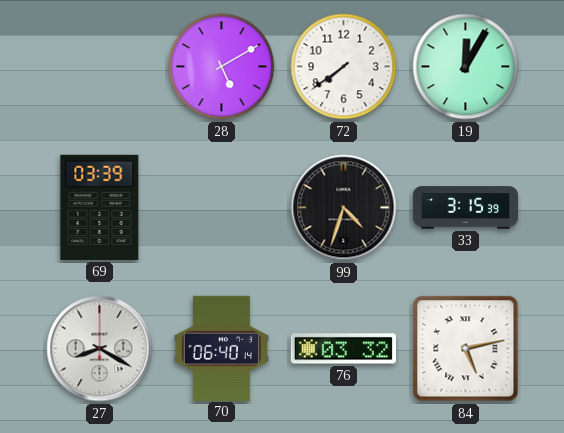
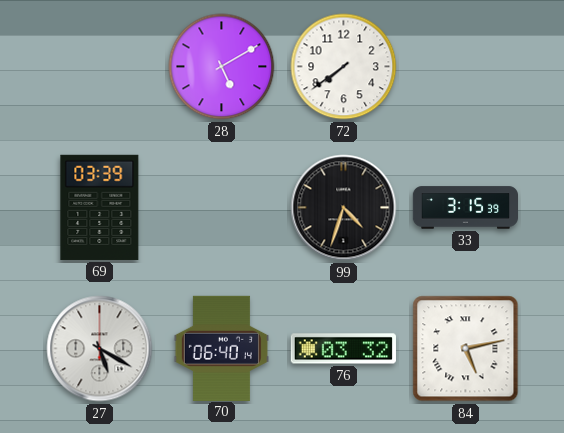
19: 12:05 -> none
27: 8:20 -> 5:20
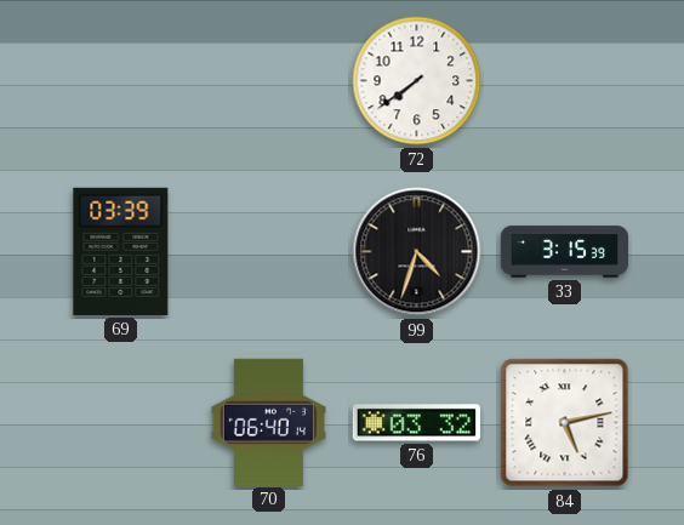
28: 5:10 -> none
27: 5:20 -> none
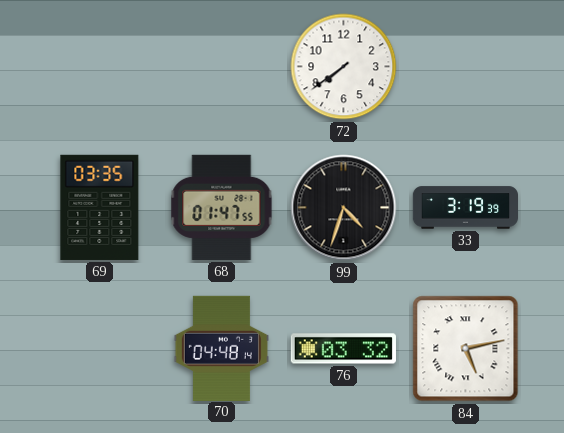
69: 03:39 -> 03:35
68: none -> 01:47
33: 3:15 -> 3:19
70: 06:40 -> 04:48
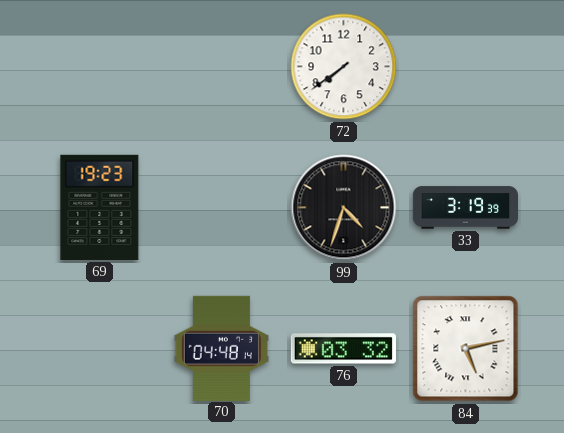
69: 03:35 -> 19:23
68: 01:47 -> none
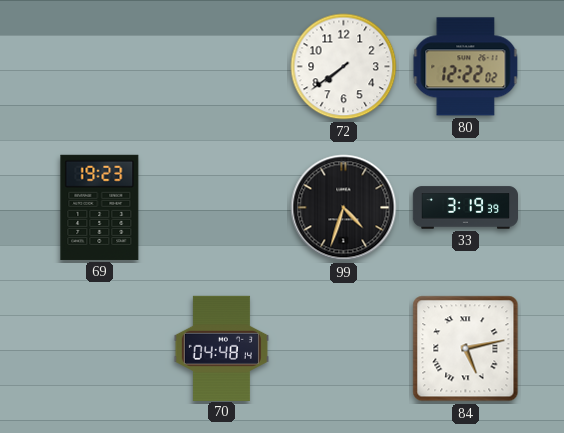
80: none -> 12:22
76: 03:32 -> none
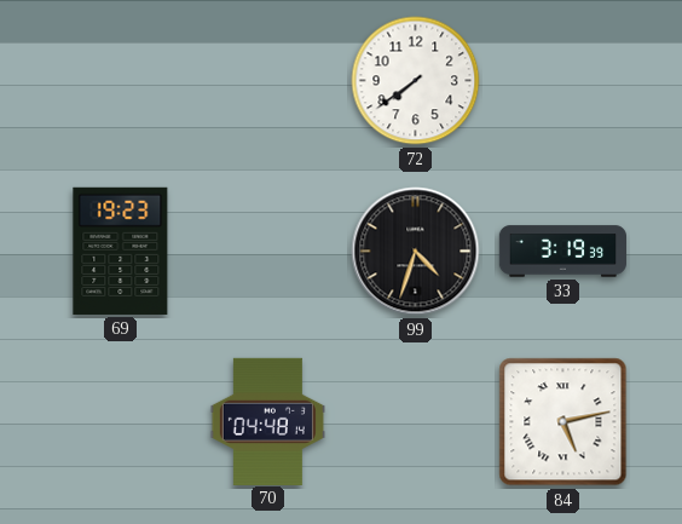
80: 12:22 -> none
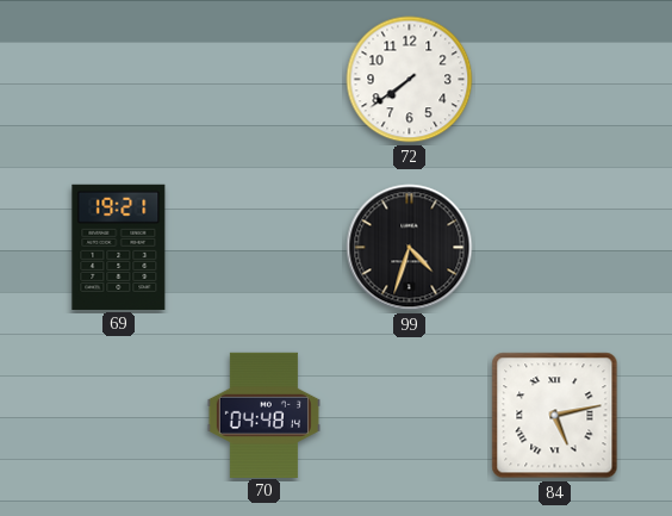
69: 19:23 -> 19:21
33: 3:19 -> none
